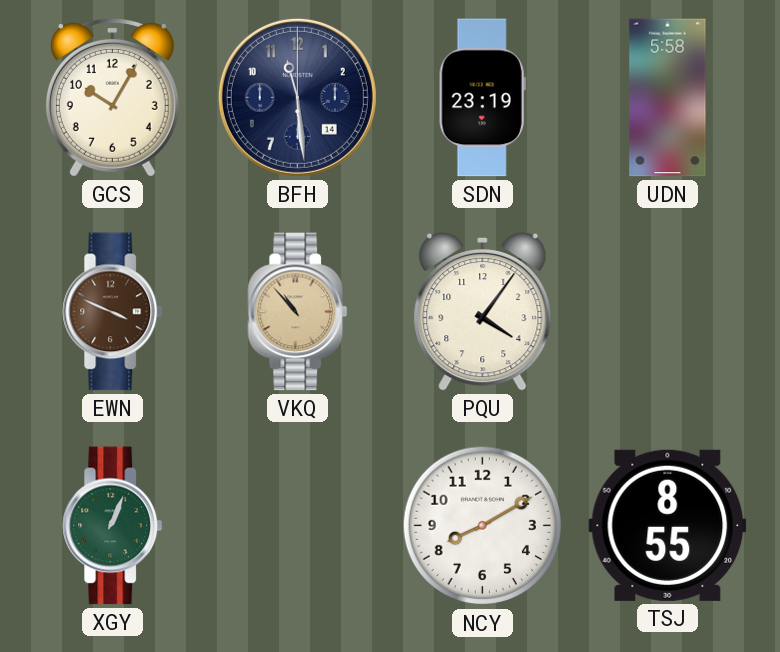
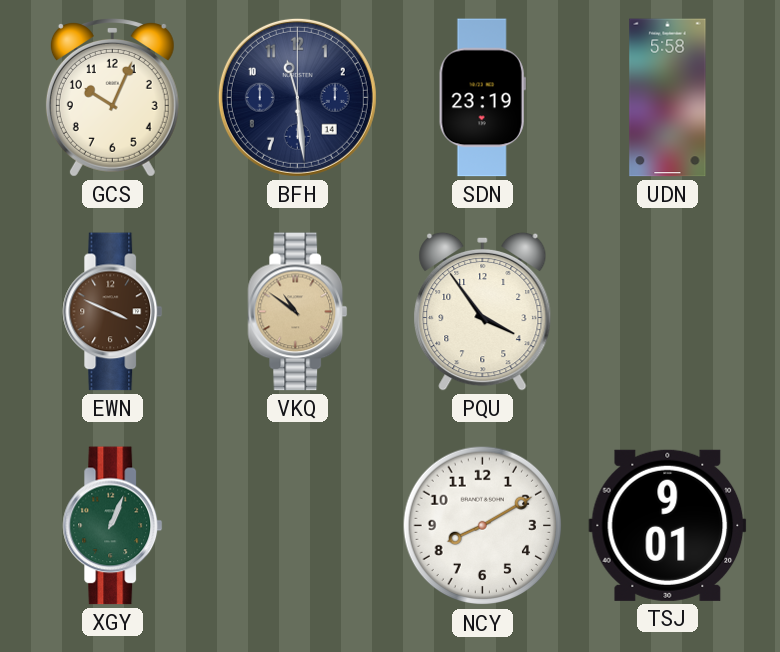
GCS: 10:05 -> 10:04
VKQ: 10:53 -> 10:51
PQU: 4:06 -> 3:54
TSJ: 8:55 -> 9:01
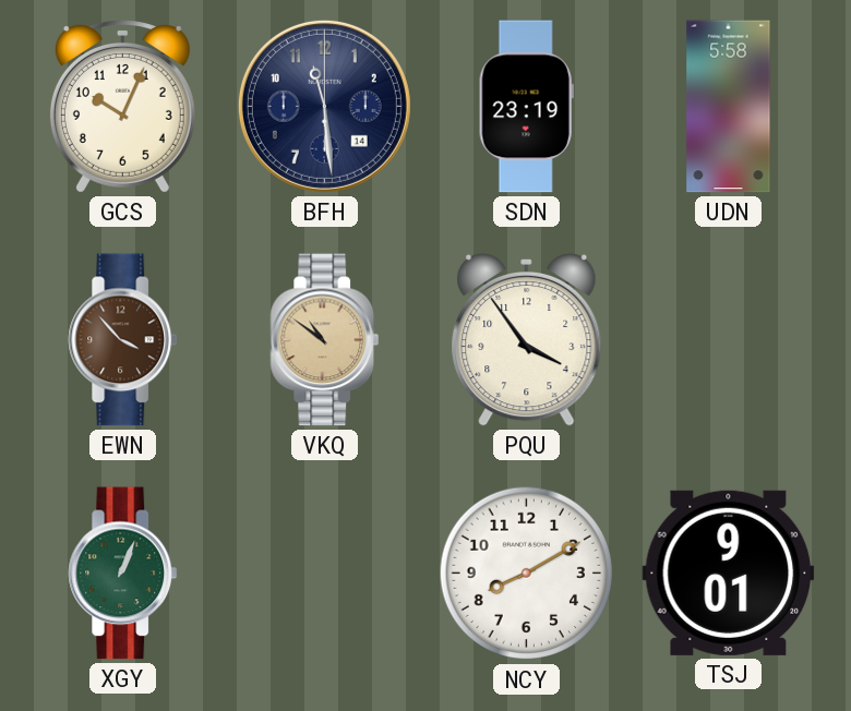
EWN: 3:49 -> 3:53
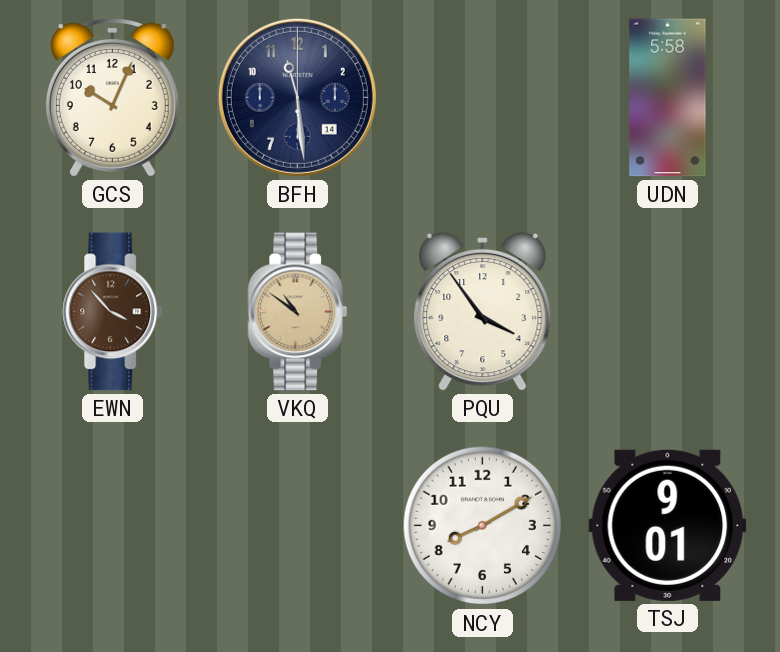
SDN: 23:19 -> none
XGY: 1:04 -> none
